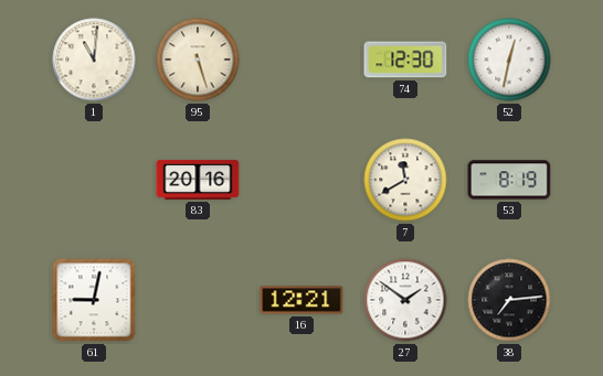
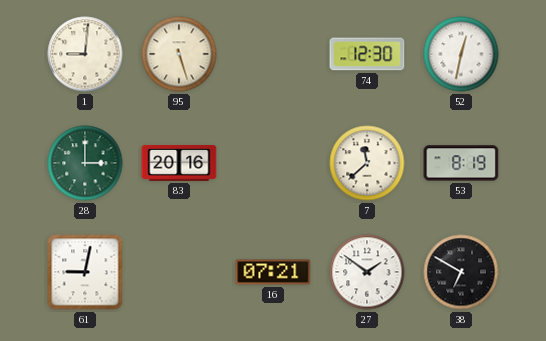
1: 11:01 -> 9:01
28: none -> 3:00
7: 11:40 -> 11:38
16: 12:21 -> 07:21
38: 7:14 -> 6:50
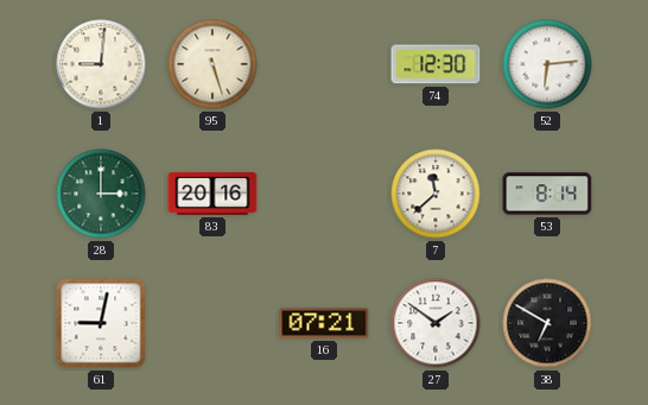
52: 12:32 -> 6:14
53: 8:19 -> 8:14
